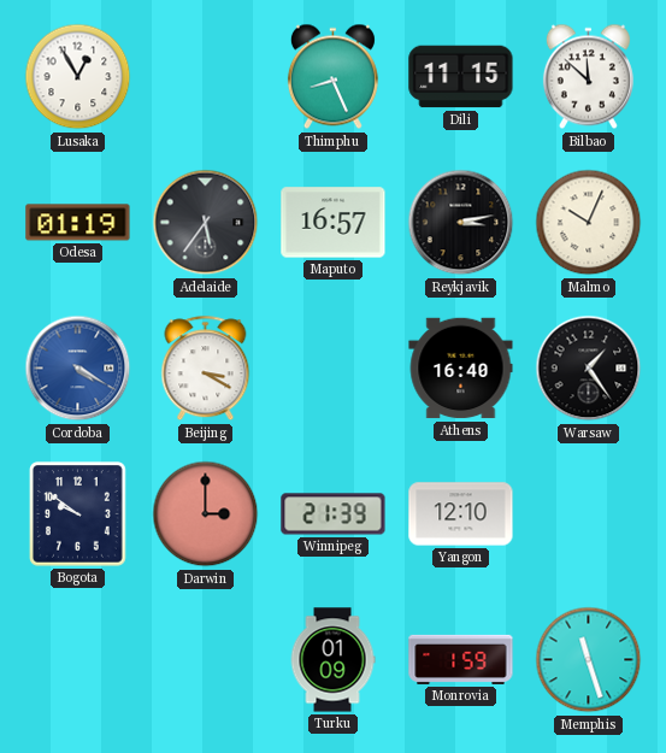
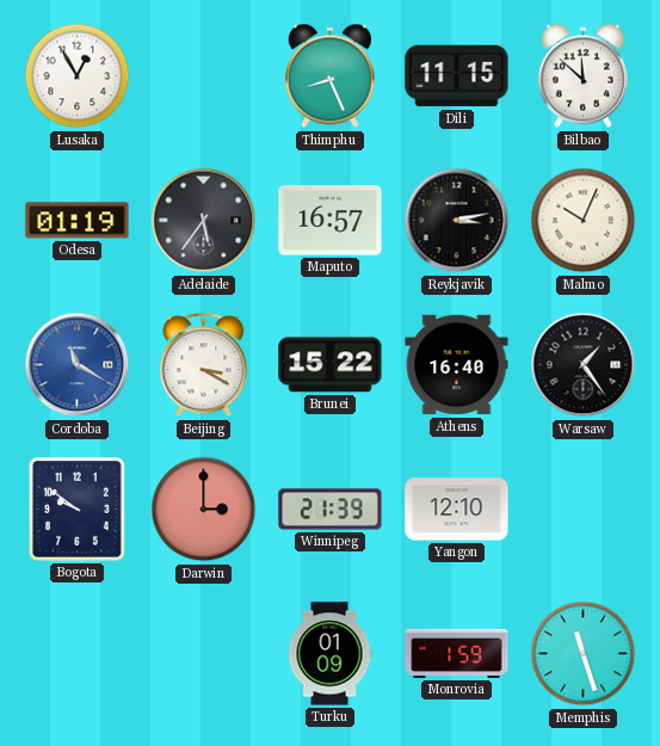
Cordoba: 4:20 -> 11:20
Brunei: none -> 15:22
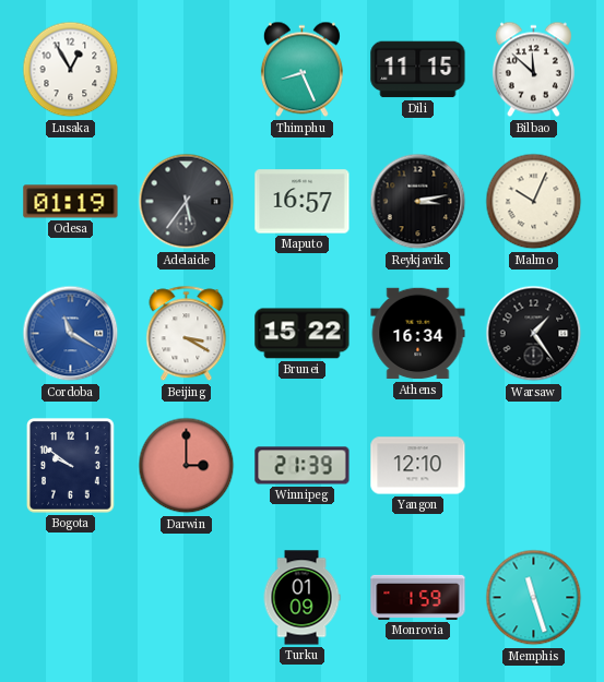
Athens: 16:40 -> 16:34
